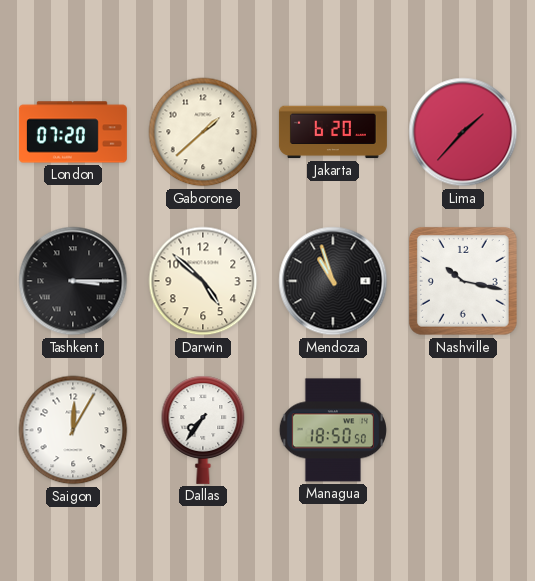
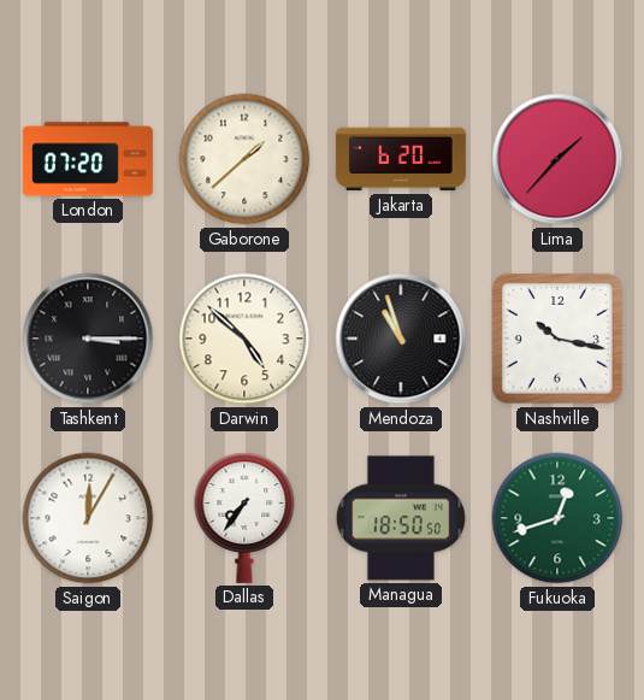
Fukuoka: none -> 12:42
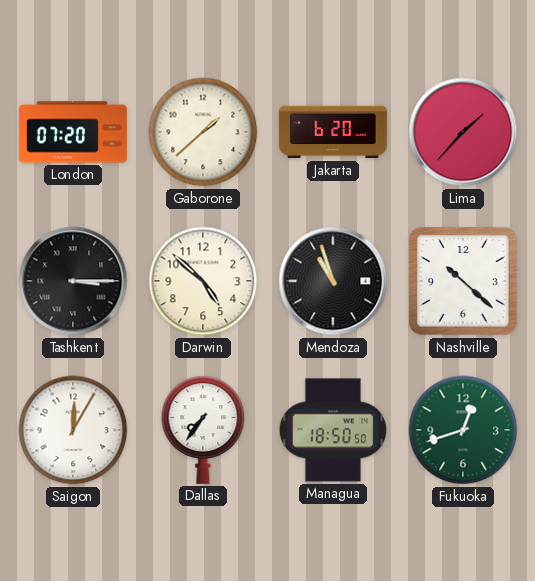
Nashville: 10:17 -> 10:22
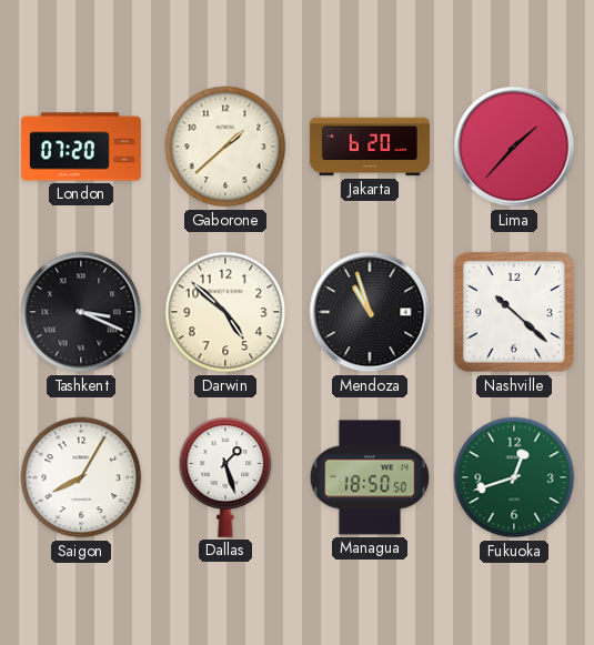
Tashkent: 3:15 -> 3:19
Saigon: 12:05 -> 8:05
Dallas: 7:36 -> 1:27
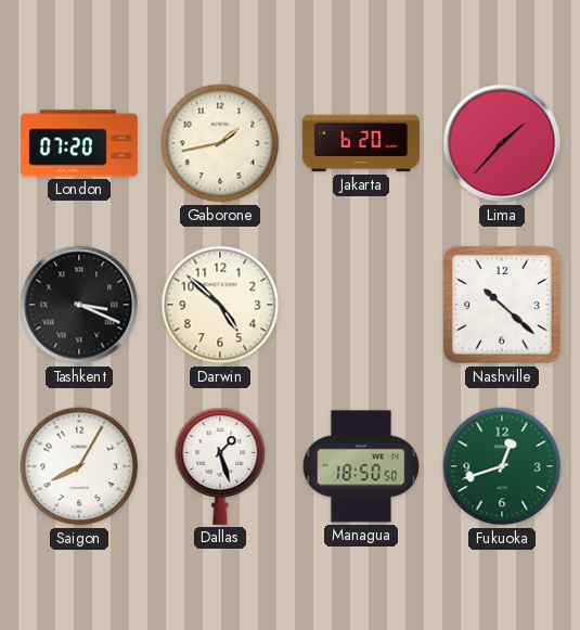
Gaborone: 1:38 -> 1:43
Mendoza: 10:57 -> none
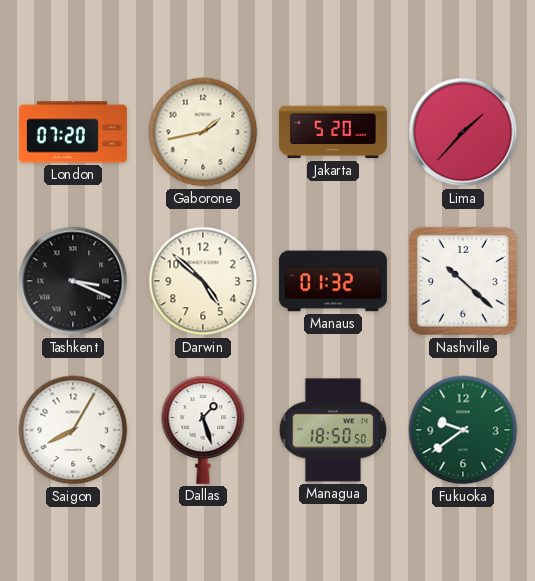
Jakarta: 6:20 -> 5:20
Manaus: none -> 01:32
Fukuoka: 12:42 -> 9:39
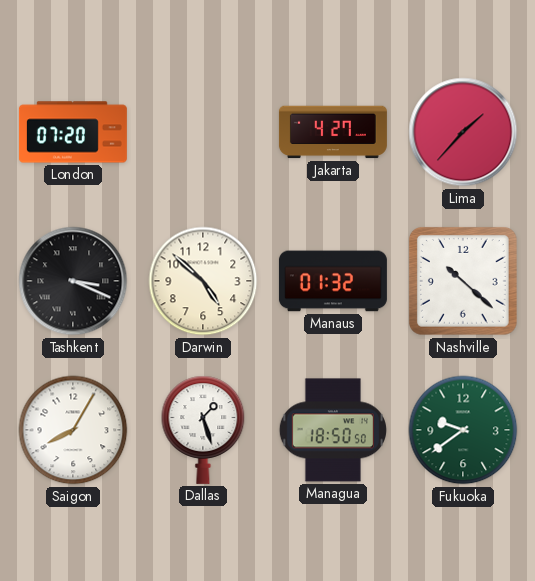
Gaborone: 1:43 -> none
Jakarta: 5:20 -> 4:27
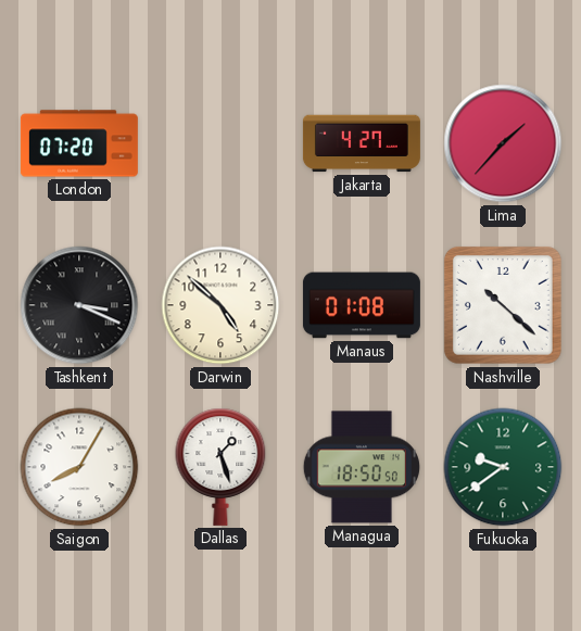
Manaus: 01:32 -> 01:08
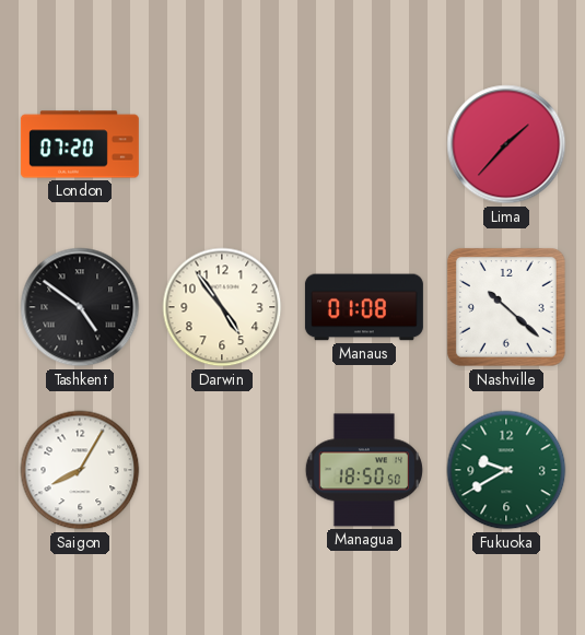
Jakarta: 4:27 -> none
Tashkent: 3:19 -> 4:51
Darwin: 4:52 -> 4:54
Dallas: 1:27 -> none
Fukuoka: 9:39 -> 9:40
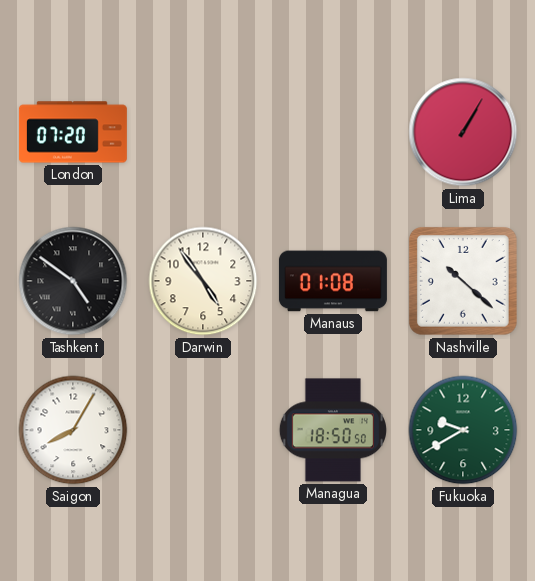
Lima: 1:37 -> 1:05
